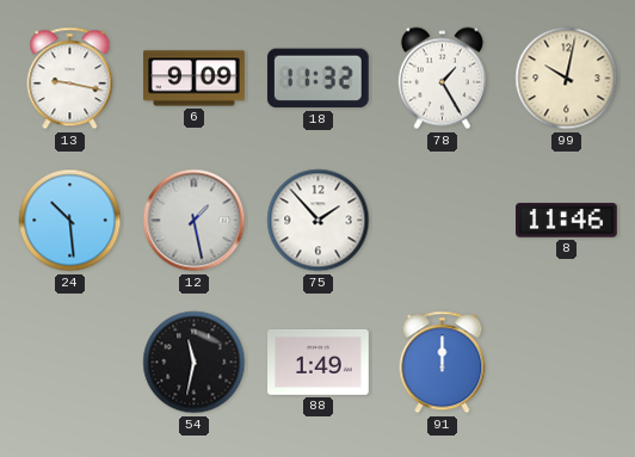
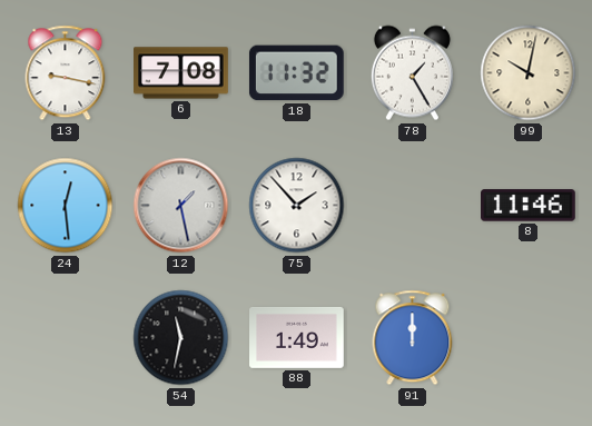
6: 9:09 -> 7:08
24: 10:29 -> 12:29
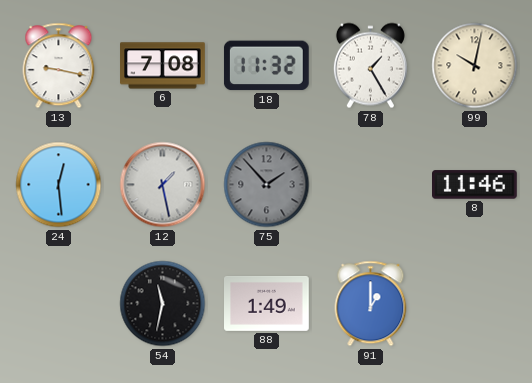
75 dial: white -> grey
91: 12:00 -> 1:00
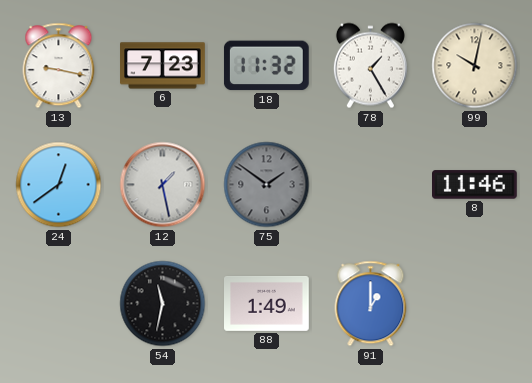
6: 7:08 -> 7:23
24: 12:29 -> 12:39
75: 1:53 -> 1:51
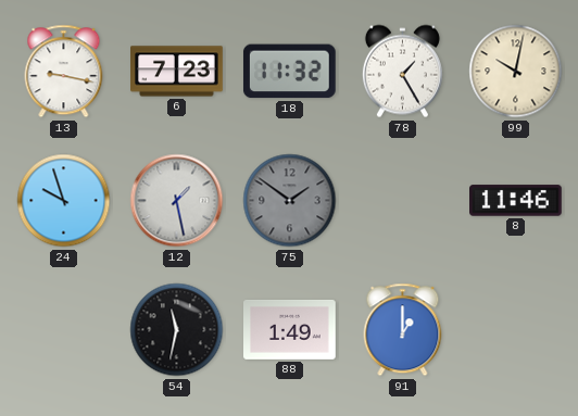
24: 12:39 -> 9:57
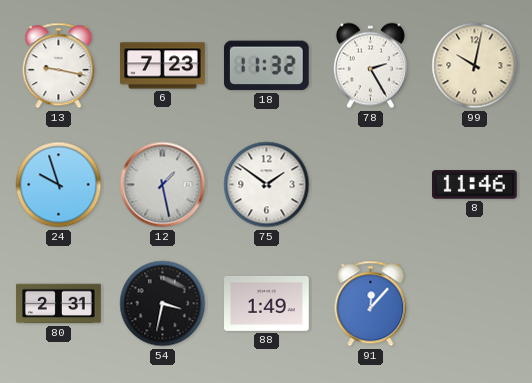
78: 1:25 -> 2:25
75 dial: grey -> white
80: none -> 2:31
54: 11:32 -> 3:32
91: 1:00 -> 12:07
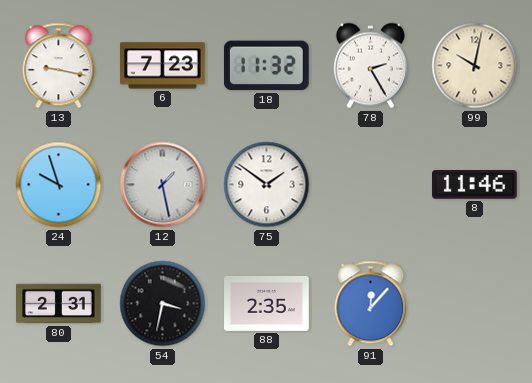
88: 1:49 -> 2:35
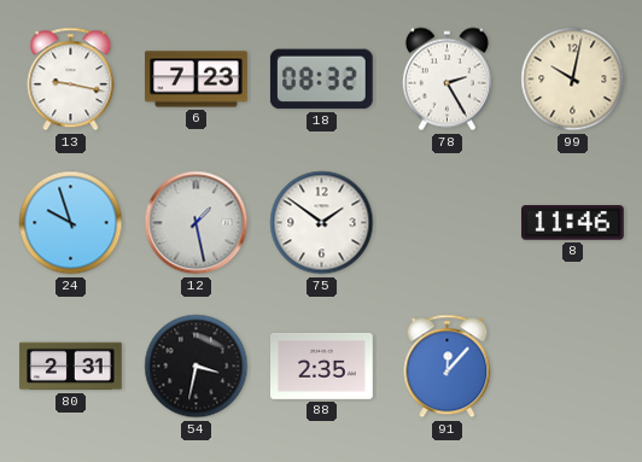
18: 11:32 -> 08:32
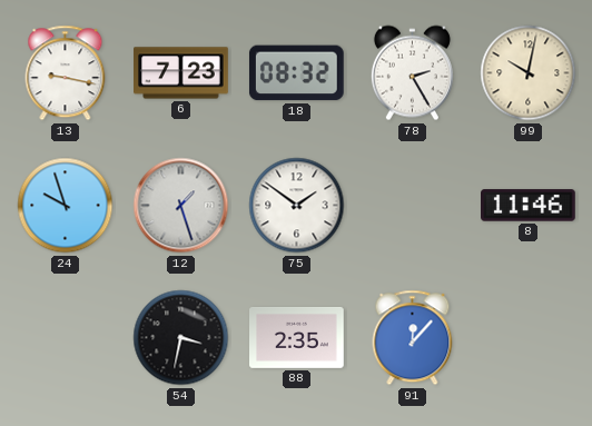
12: 1:28 -> 1:27
80: 2:31 -> none
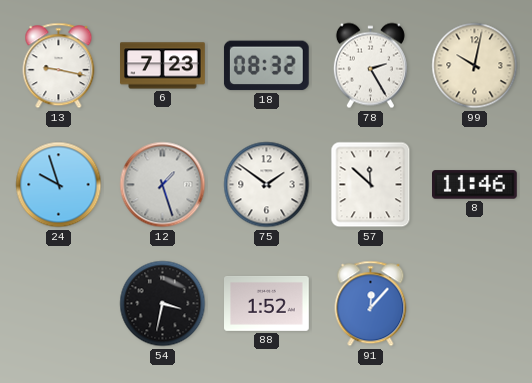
57: none -> 11:52
88: 2:35 -> 1:52
